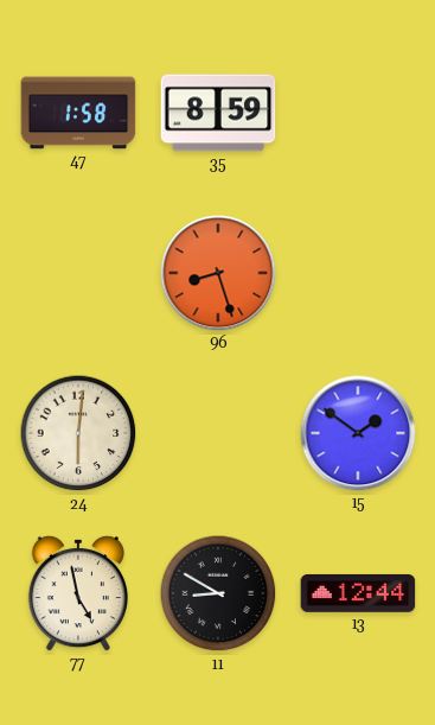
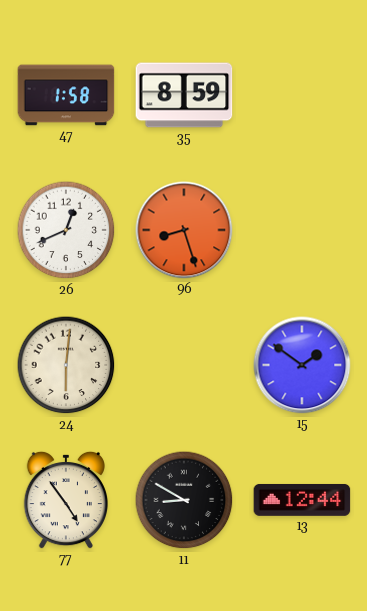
26: none -> 12:41
77: 4:58 -> 4:54
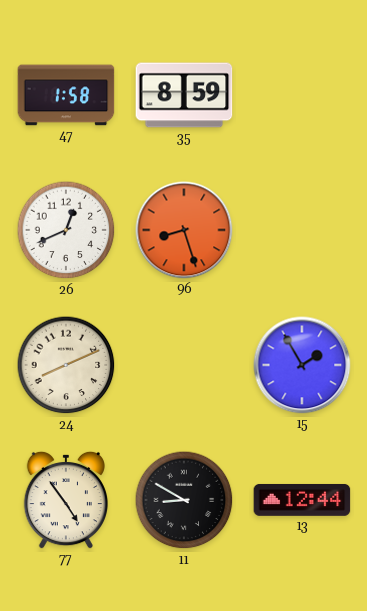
24: 6:01 -> 8:11
15: 1:51 -> 1:55
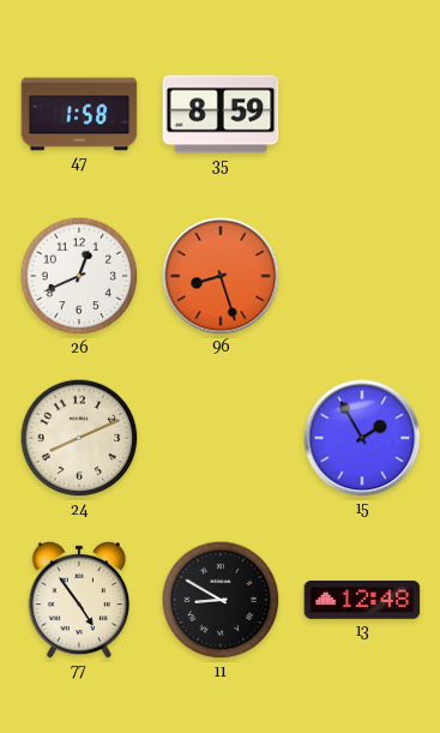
13: 12:44 -> 12:48
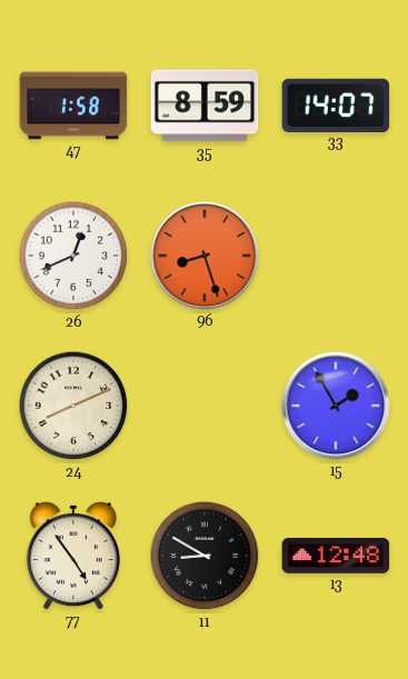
33: none -> 14:07
